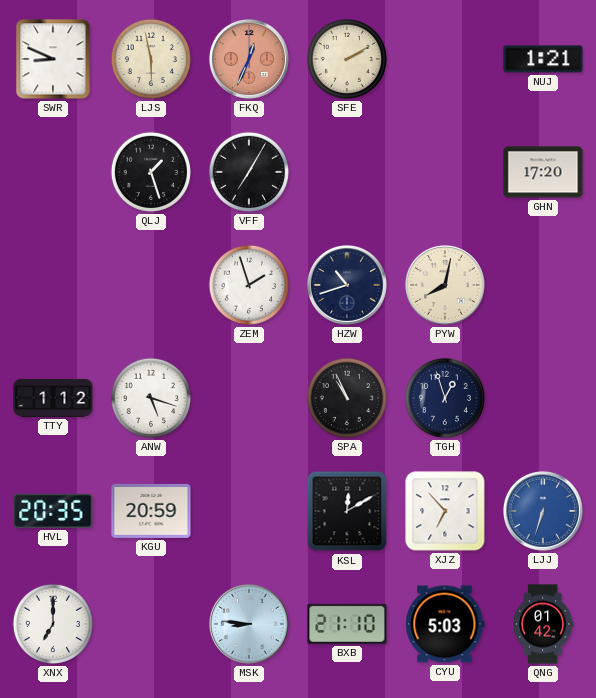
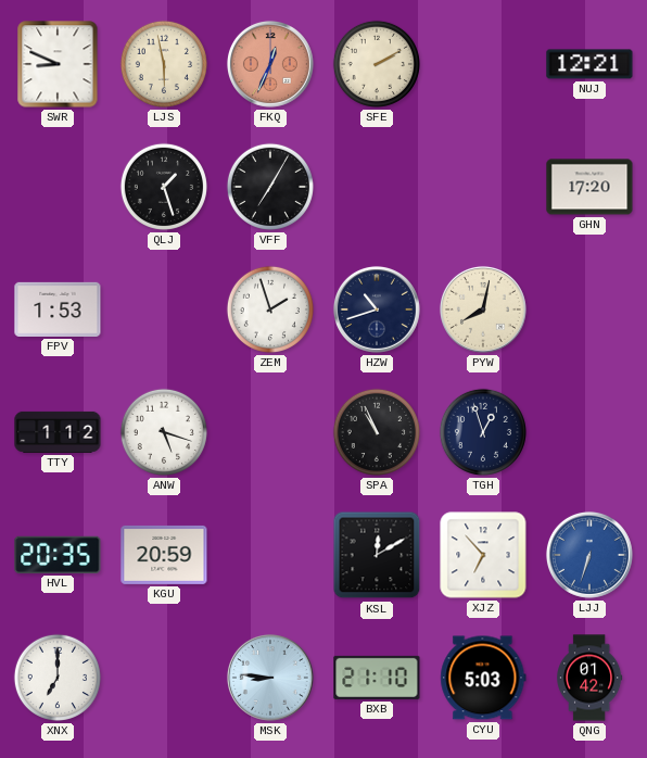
NUJ: 1:21 -> 12:21
FPV: none -> 1:53
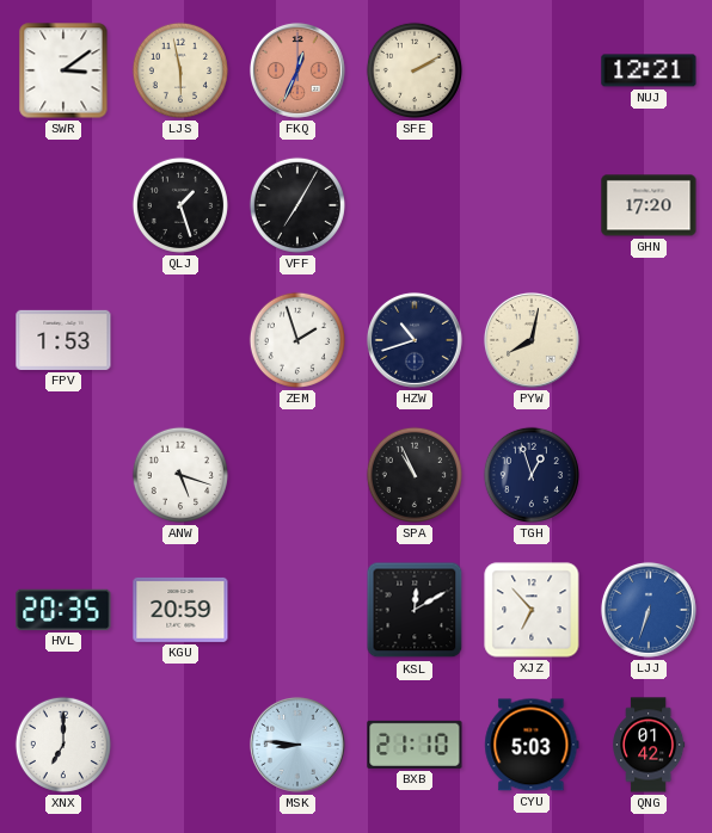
SWR: 8:49 -> 3:09
TTY: 1:12 -> none
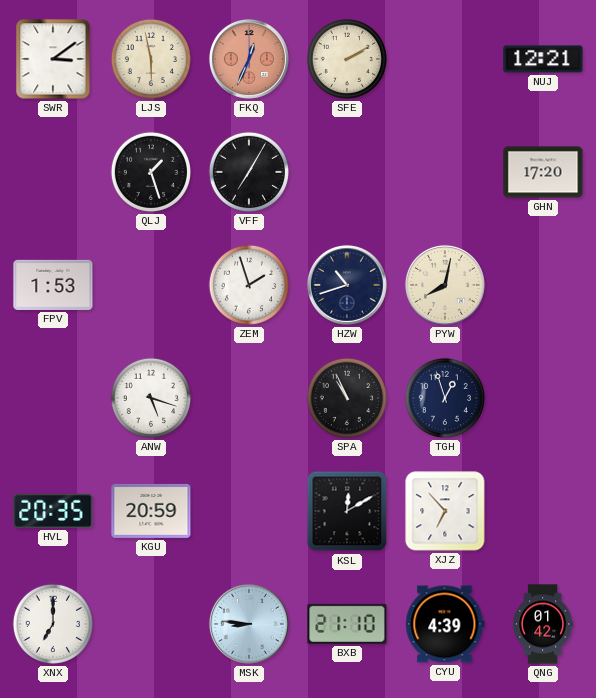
LJJ: 6:33 -> none
CYU: 5:03 -> 4:39
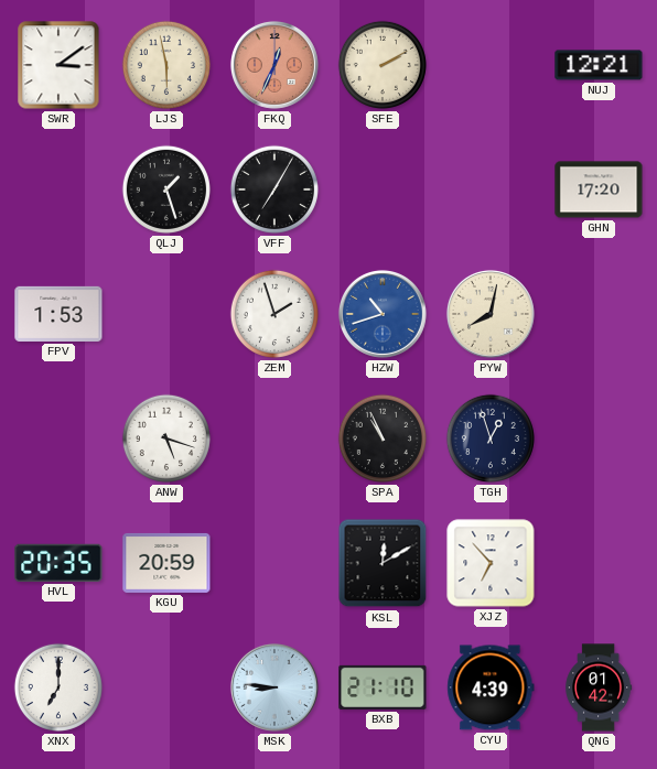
HZW dial: navy -> blue
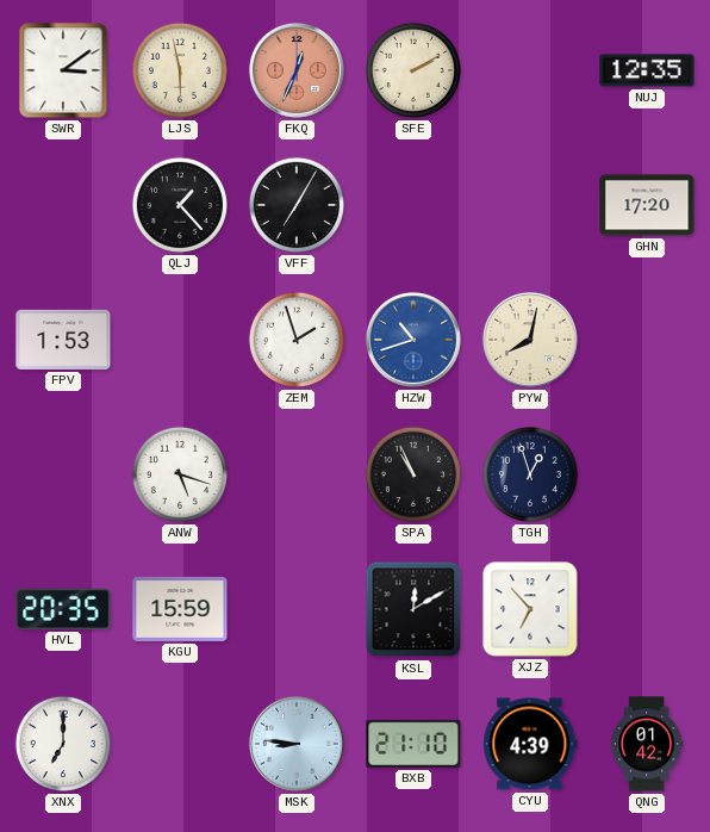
NUJ: 12:21 -> 12:35
QLJ: 1:27 -> 1:23
KGU: 20:59 -> 15:59
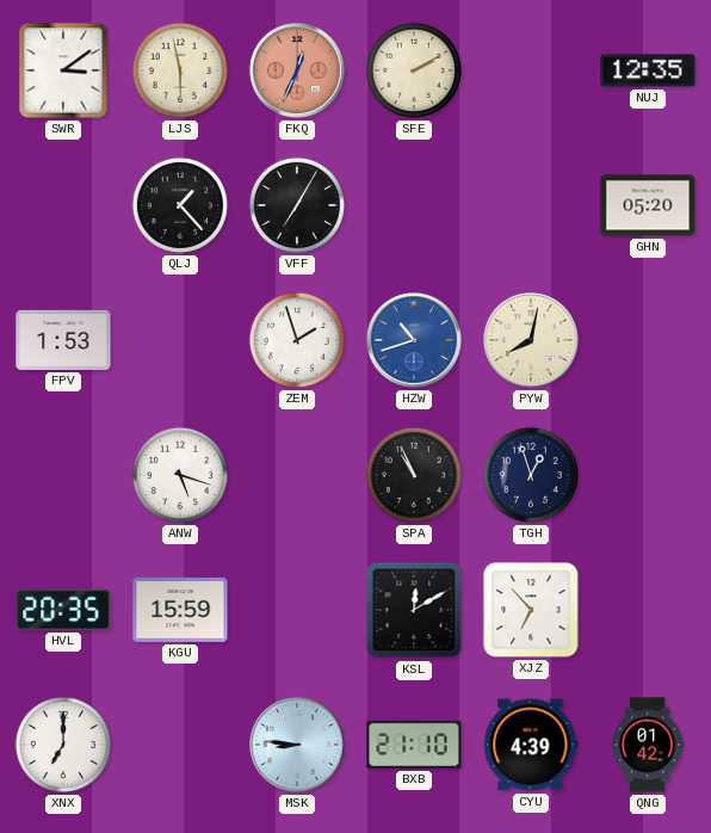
GHN: 17:20 -> 05:20
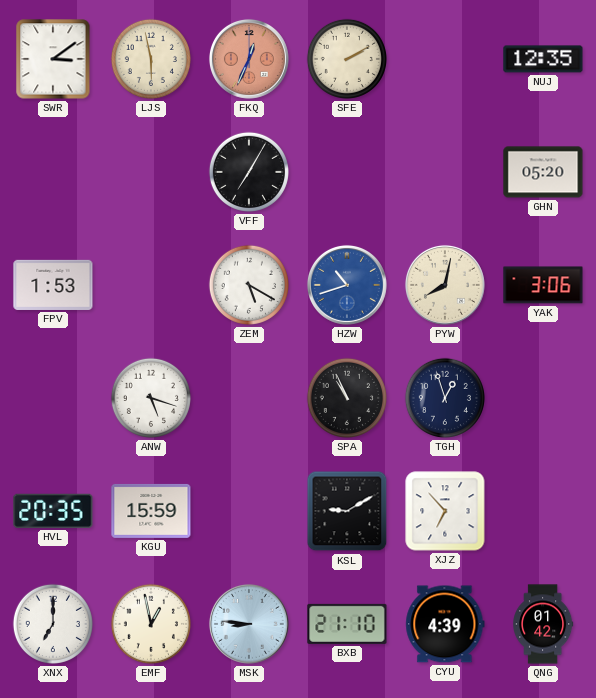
QLJ: 1:23 -> none
ZEM: 1:57 -> 5:20
YAK: none -> 3:06
KSL: 12:10 -> 9:10
EMF: none -> 12:58
